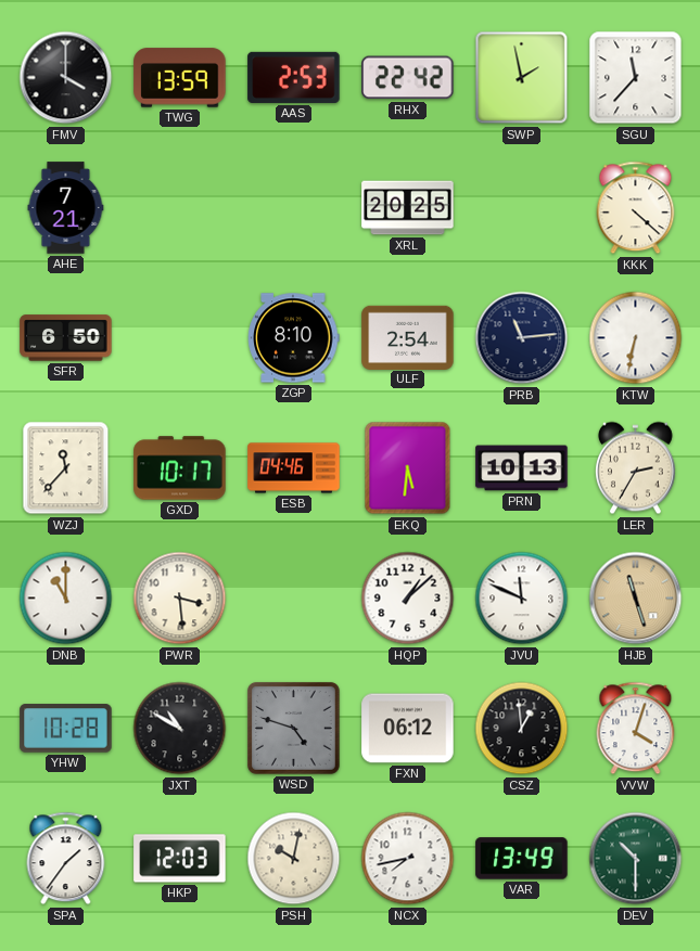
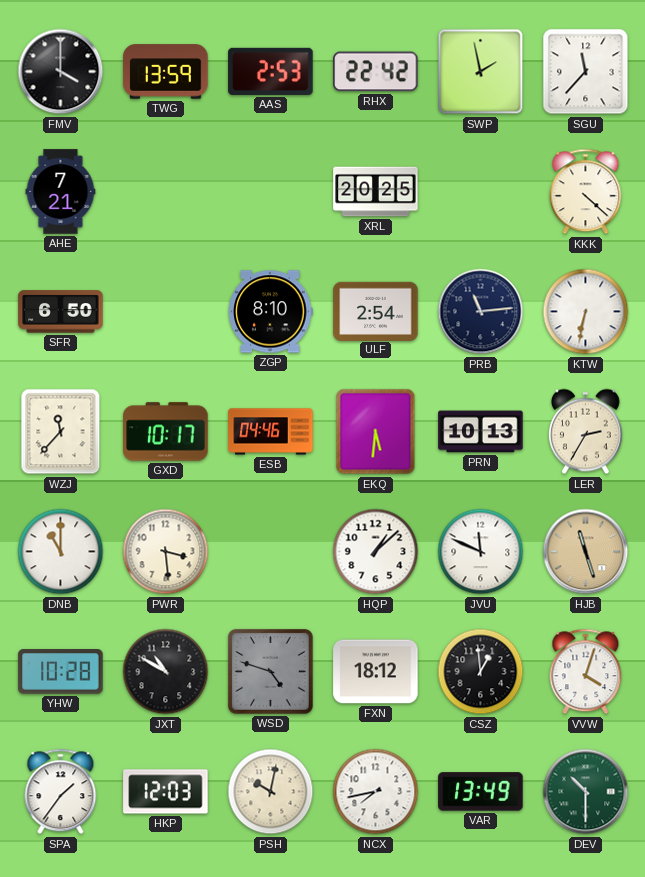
FXN: 06:12 -> 18:12
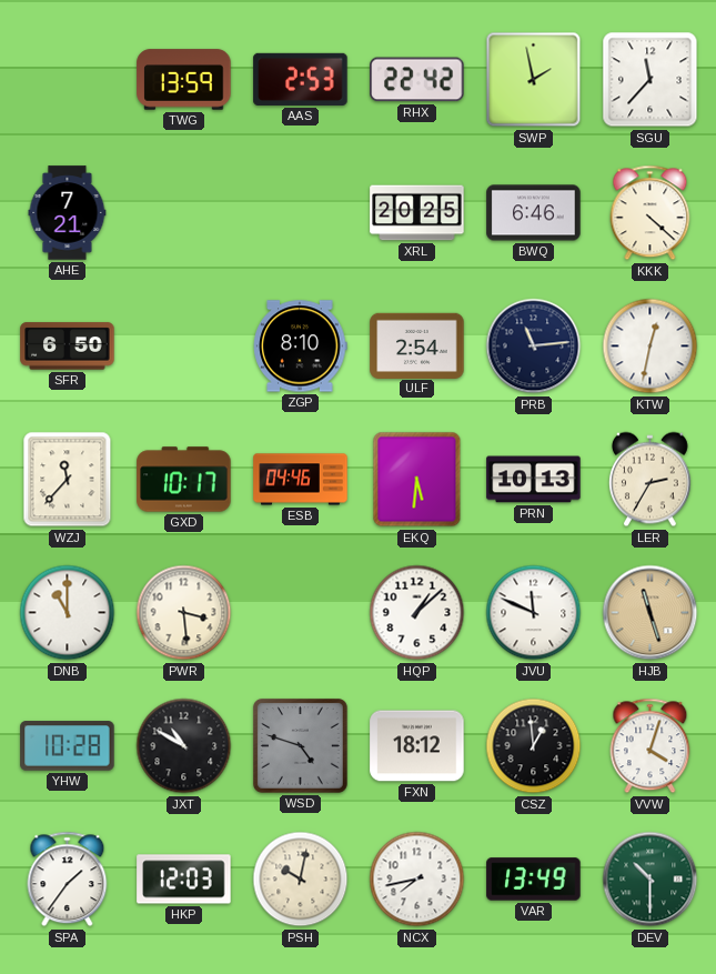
FMV: 4:00 -> none
BWQ: none -> 6:46
KTW: 6:32 -> 12:32
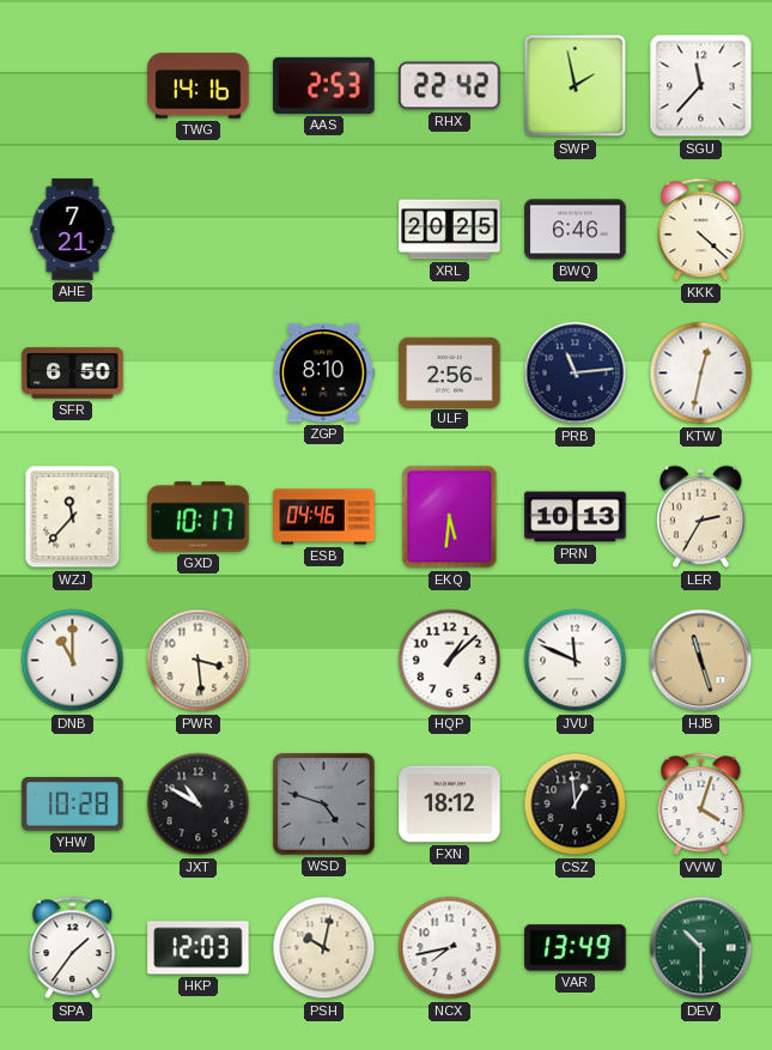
TWG: 13:59 -> 14:16
ULF: 2:54 -> 2:56
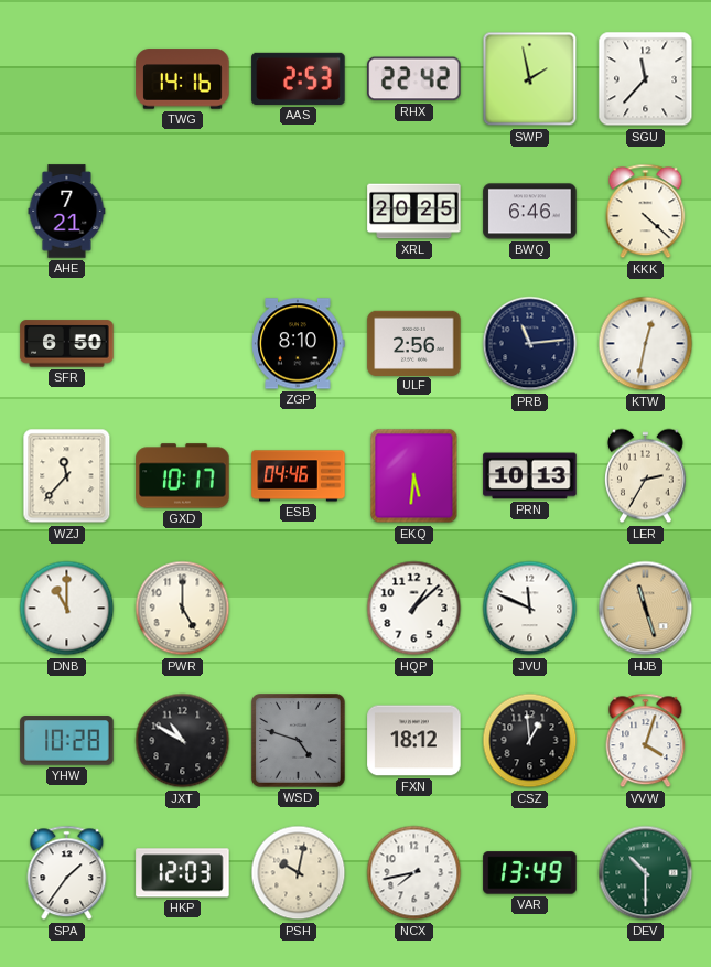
PWR: 3:29 -> 5:00
